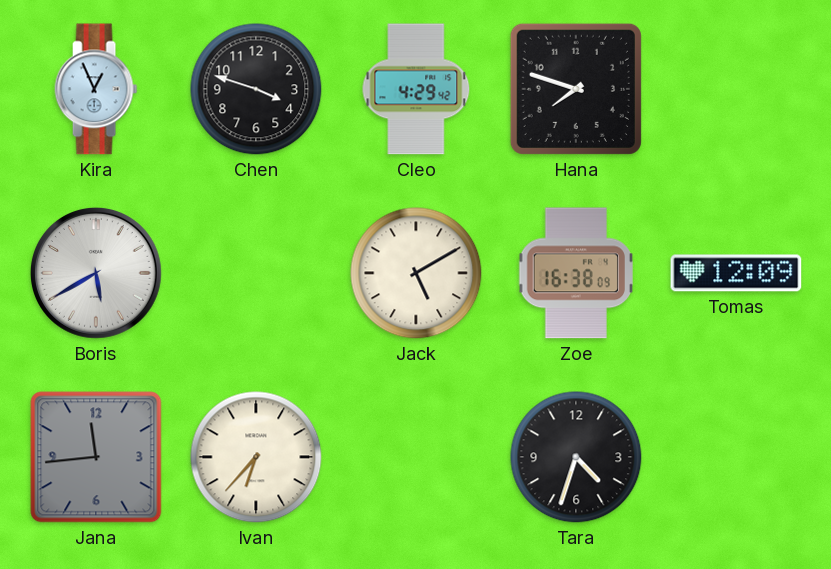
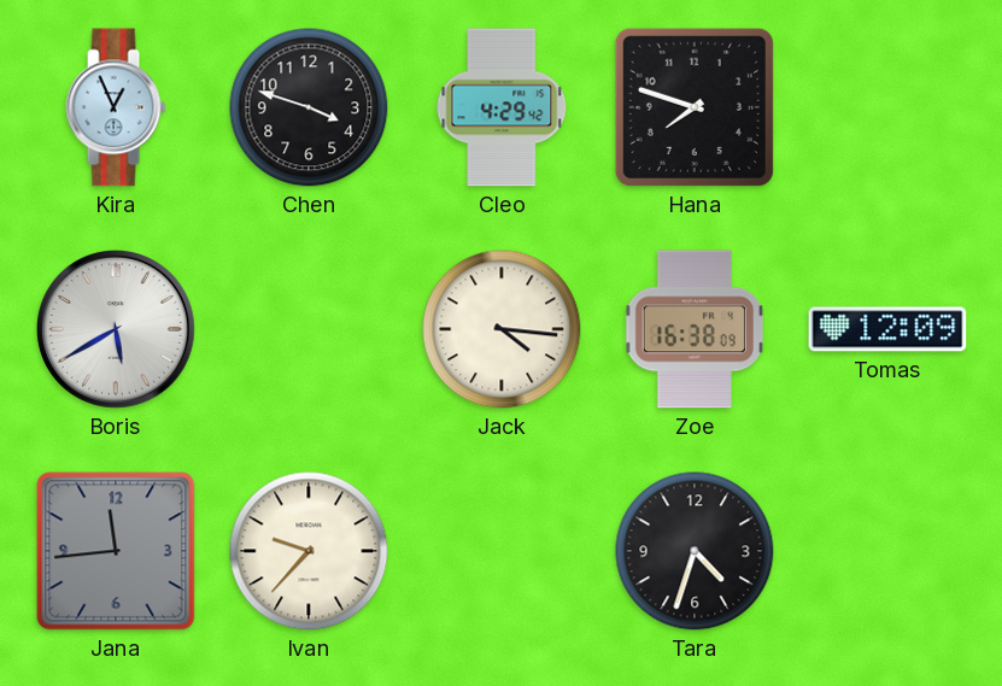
Jack: 5:10 -> 4:16
Ivan: 6:37 -> 9:37
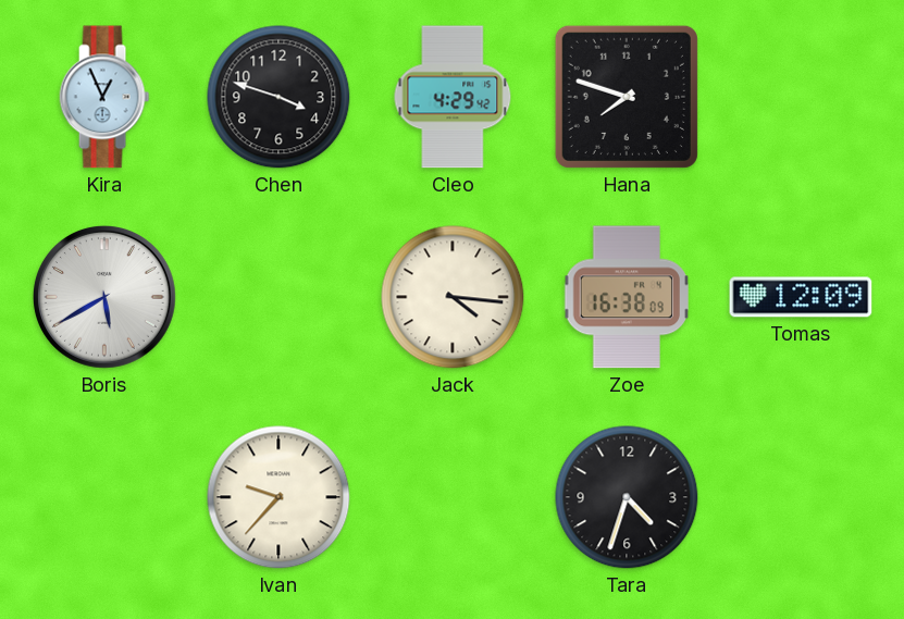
Jana: 11:44 -> none
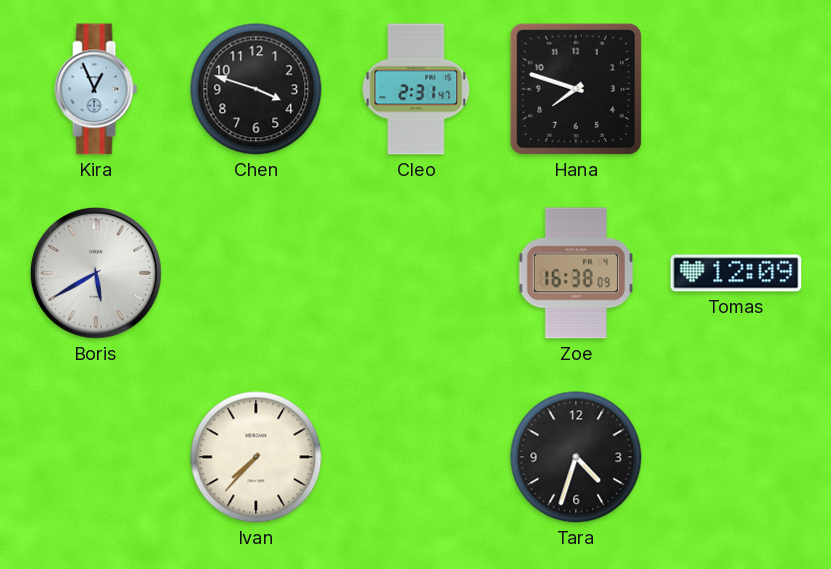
Cleo: 4:29 -> 2:31
Jack: 4:16 -> none
Ivan: 9:37 -> 7:37
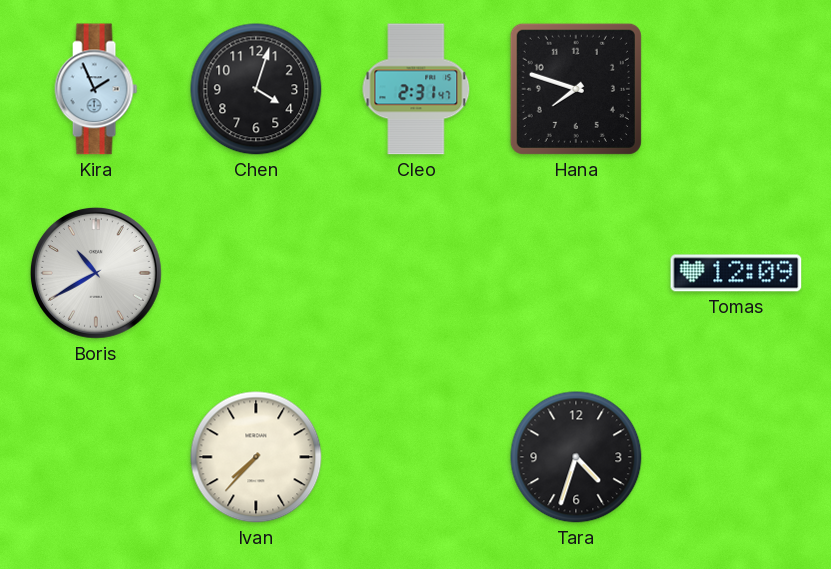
Kira: 12:56 -> 1:56
Chen: 3:48 -> 4:03
Boris: 5:40 -> 10:40
Zoe: 16:38 -> none
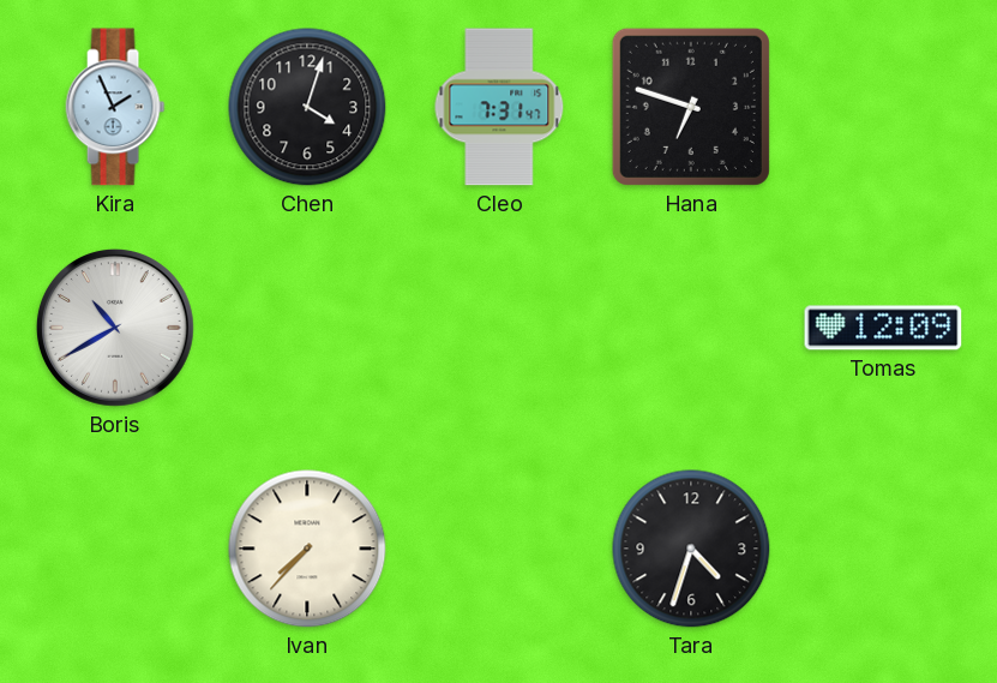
Cleo: 2:31 -> 7:31
Hana: 7:48 -> 6:48
